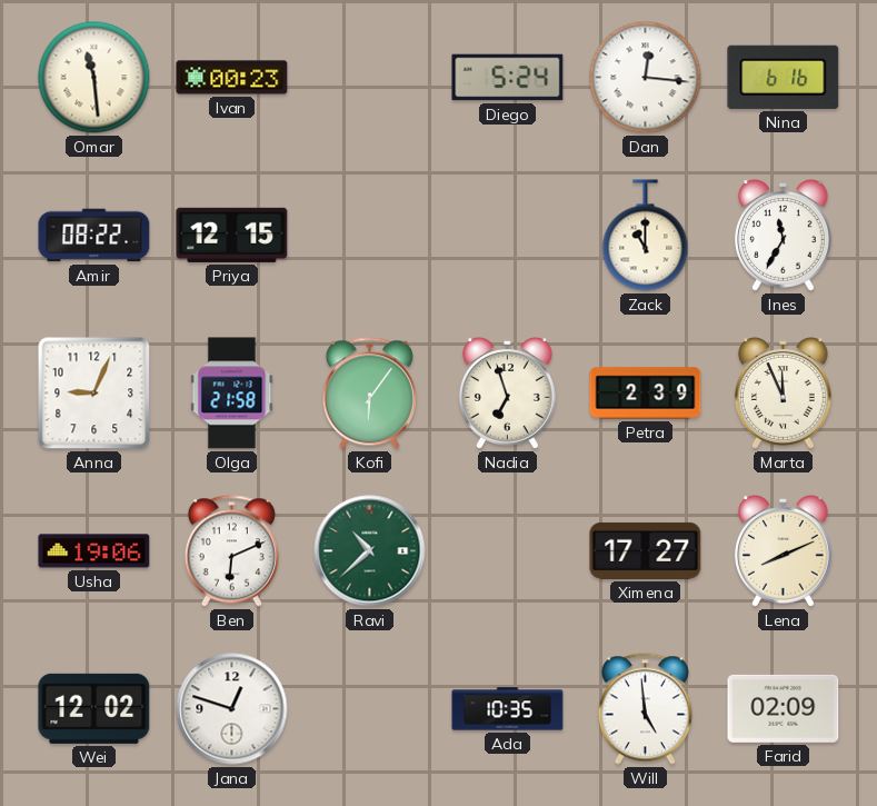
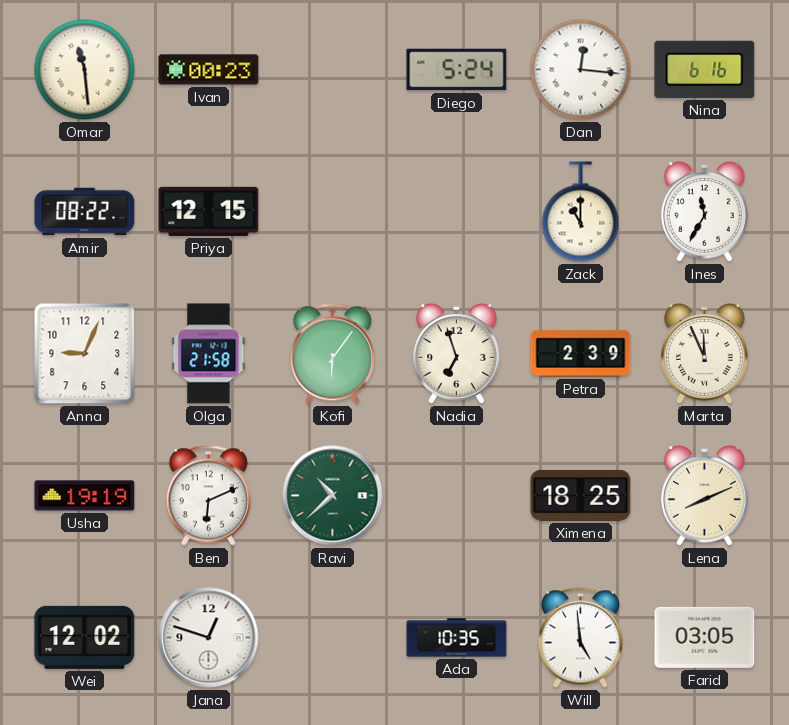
Usha: 19:06 -> 19:19
Ximena: 17:27 -> 18:25
Farid: 02:09 -> 03:05
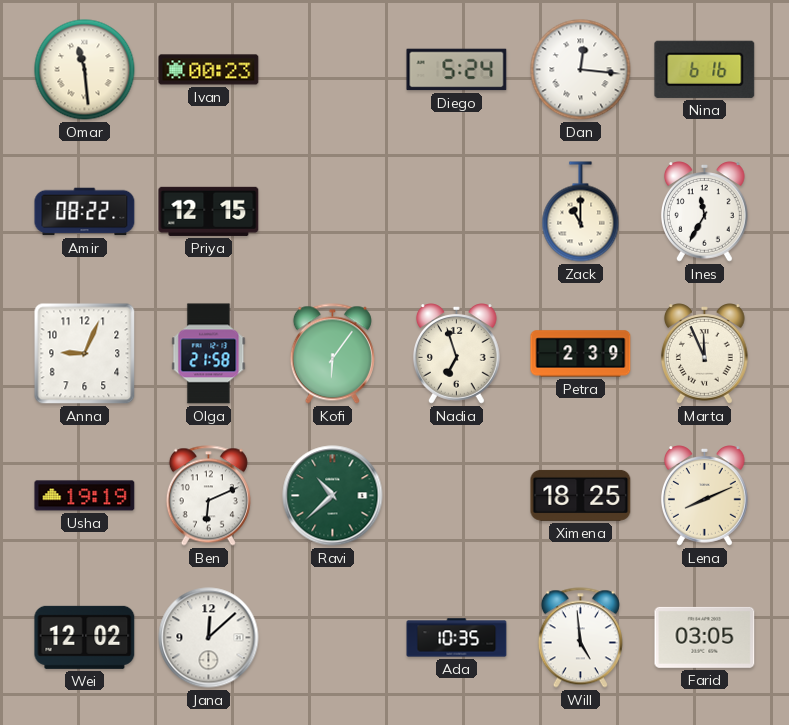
Jana: 12:48 -> 12:08
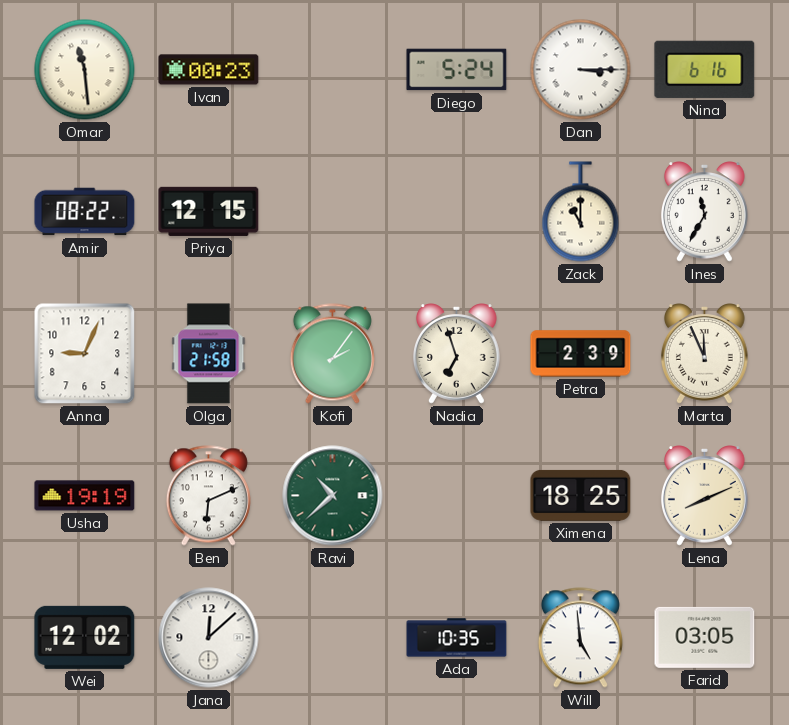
Dan: 12:16 -> 3:15
Kofi: 6:06 -> 2:06
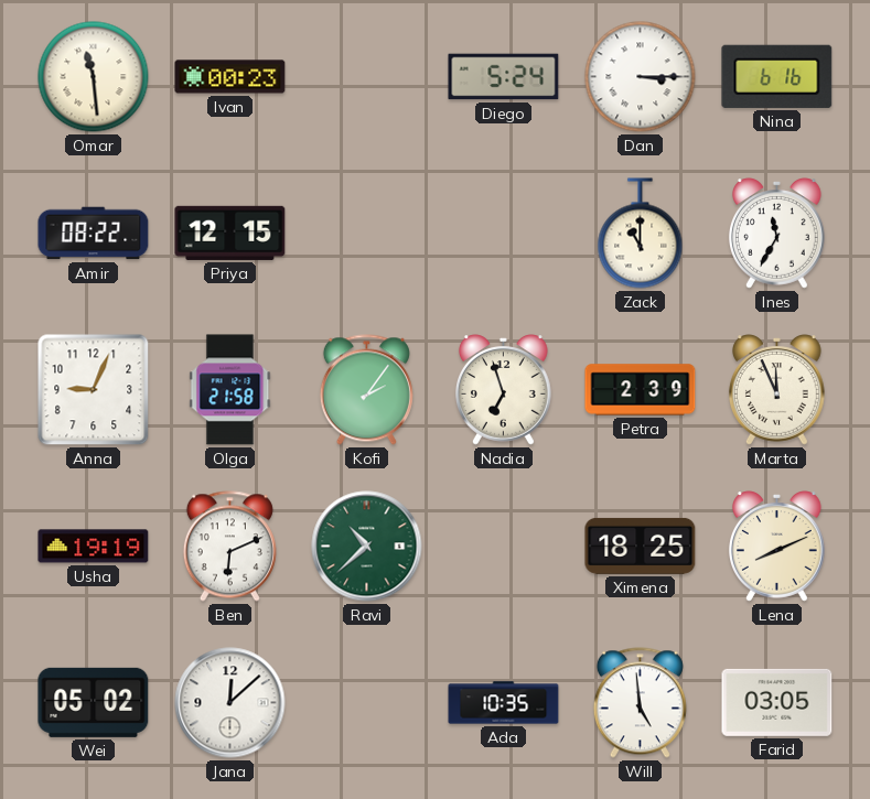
Wei: 12:02 -> 05:02
